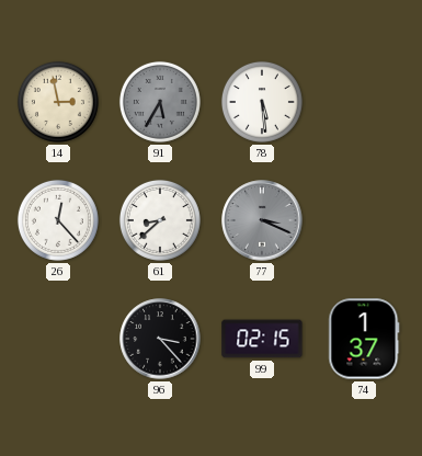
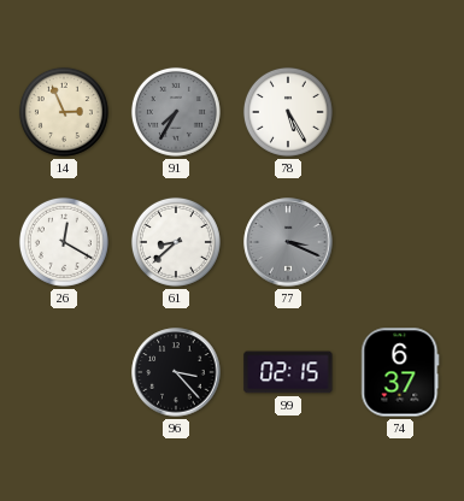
14: 2:58 -> 2:56
91: 5:35 -> 7:35
78: 5:29 -> 5:25
26: 12:23 -> 12:20
74: 1:37 -> 6:37
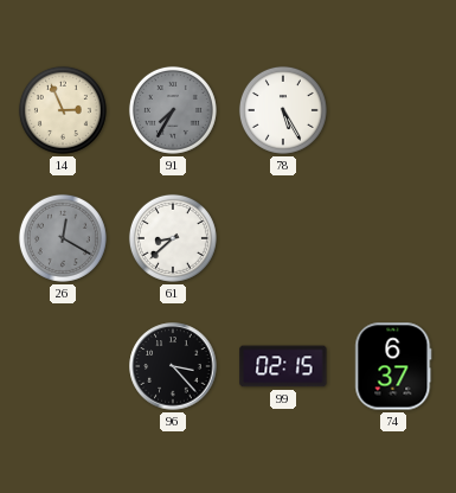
26 dial: white -> grey
77: 3:19 -> none
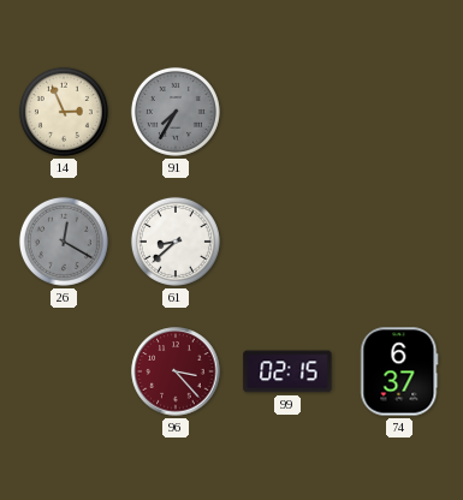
78: 5:25 -> none
96 dial: black -> burgundy
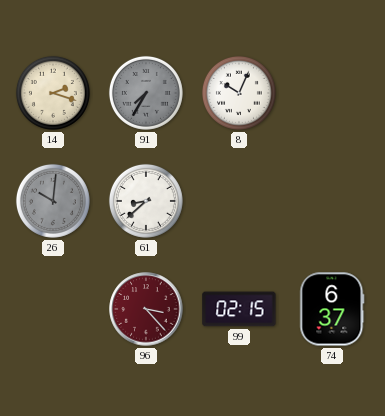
14: 2:56 -> 2:18
8: none -> 10:04
26: 12:20 -> 10:01
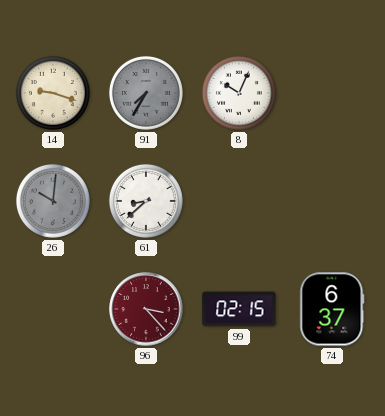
14: 2:18 -> 9:18
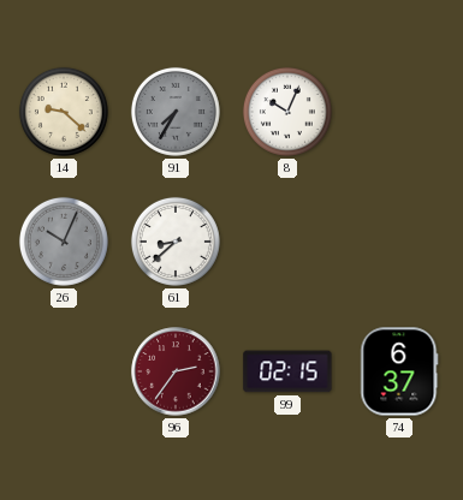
14: 9:18 -> 9:22
26: 10:01 -> 10:04
96: 3:23 -> 2:36
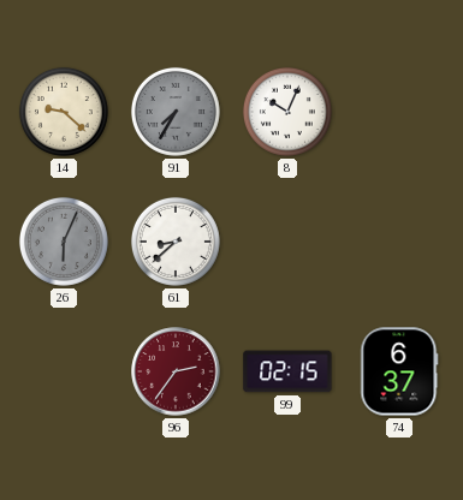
26: 10:04 -> 6:04
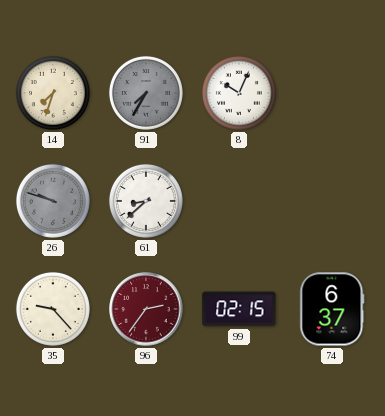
14: 9:22 -> 7:33
26: 6:04 -> 9:48
35: none -> 9:23
